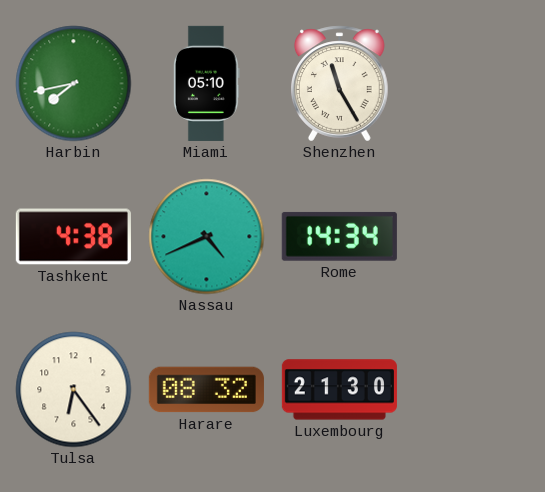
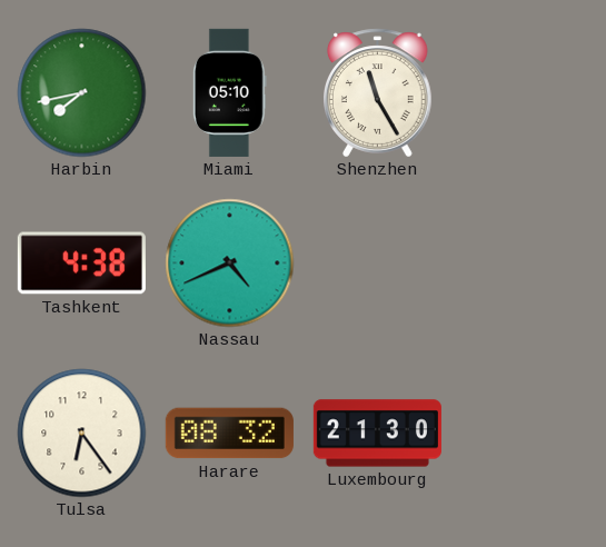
Rome: 14:34 -> none
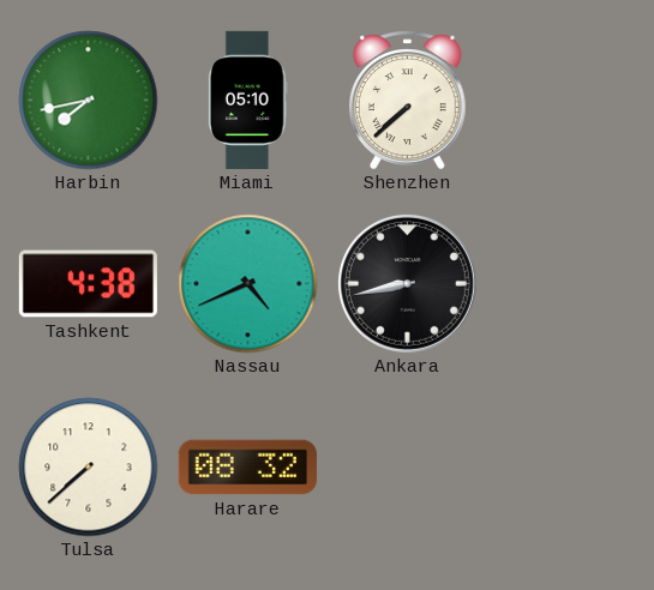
Shenzhen: 11:25 -> 7:38
Ankara: none -> 8:43
Tulsa: 6:24 -> 7:38
Luxembourg: 21:30 -> none
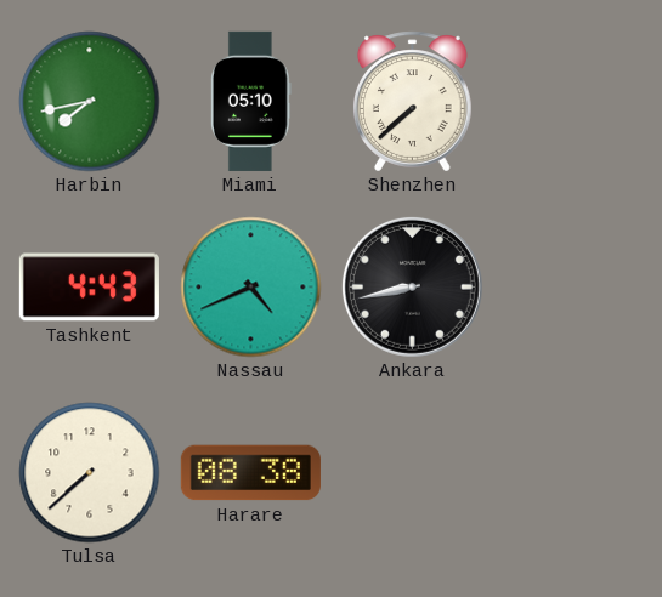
Tashkent: 4:38 -> 4:43
Harare: 08:32 -> 08:38
